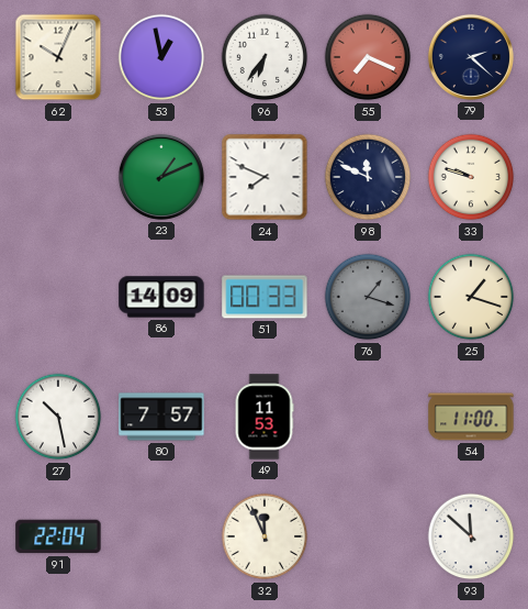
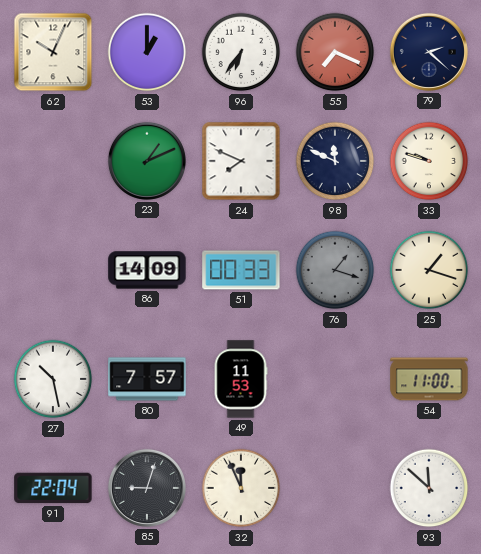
53: 12:58 -> 1:00
85: none -> 9:03
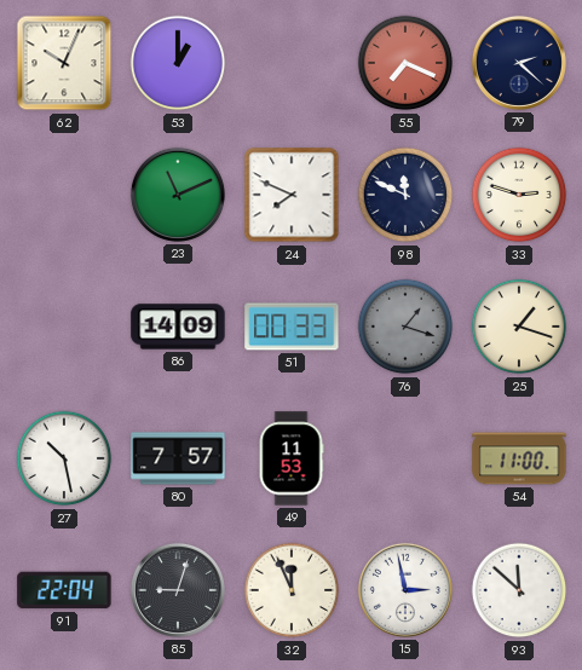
96: 6:36 -> none
23: 1:11 -> 11:11
33: 9:48 -> 2:48
15: none -> 2:58
